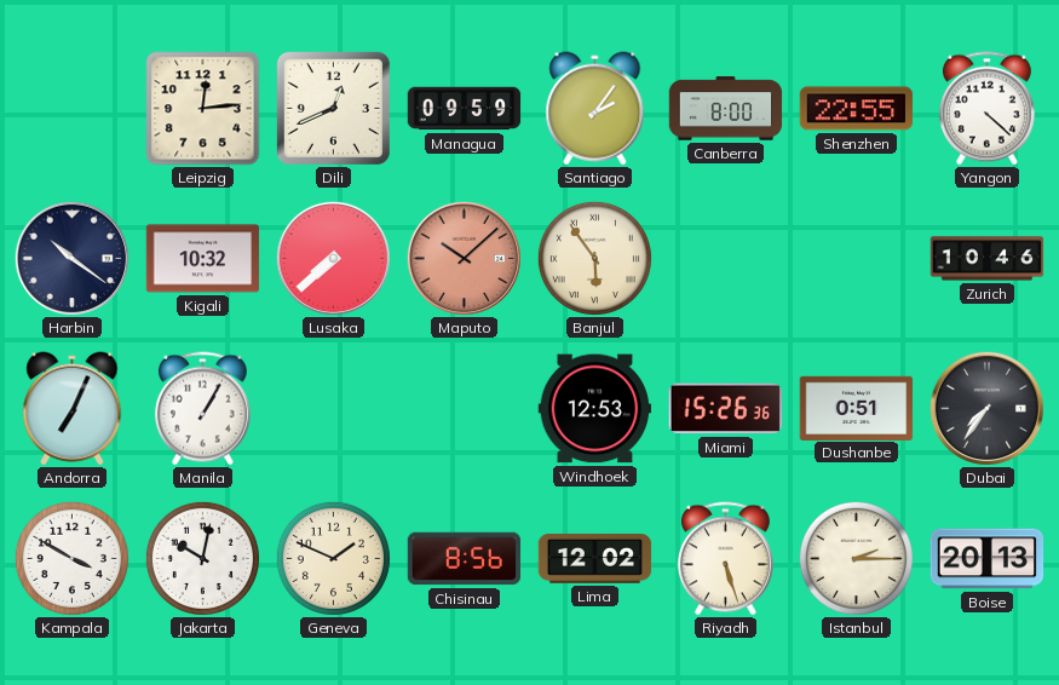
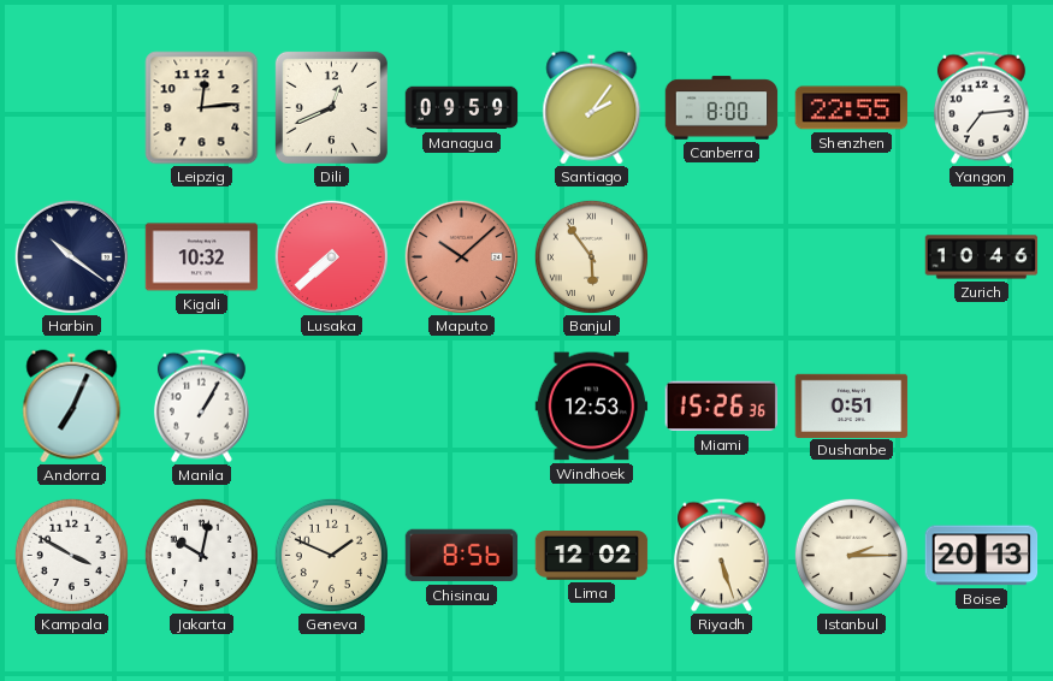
Yangon: 4:22 -> 7:14
Dubai: 7:36 -> none
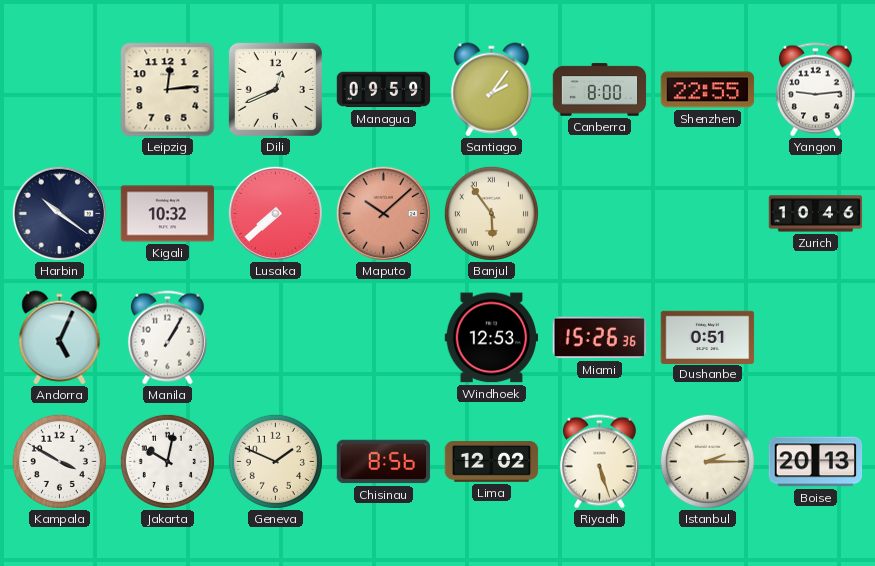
Yangon: 7:14 -> 9:14
Andorra: 7:04 -> 5:04
